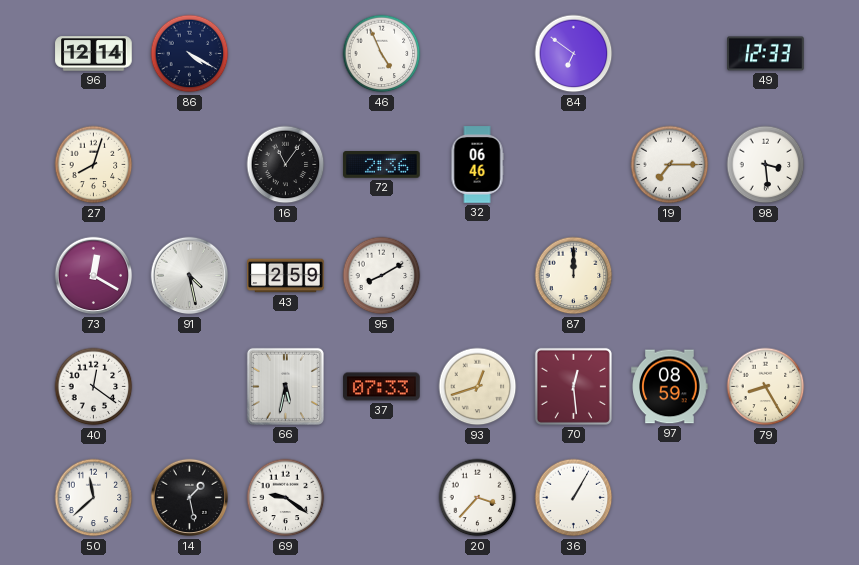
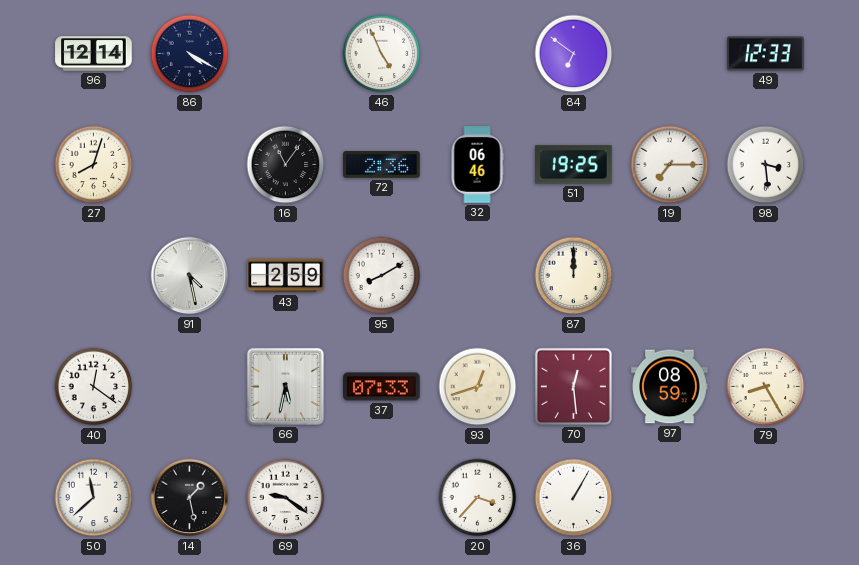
51: none -> 19:25
73: 12:20 -> none
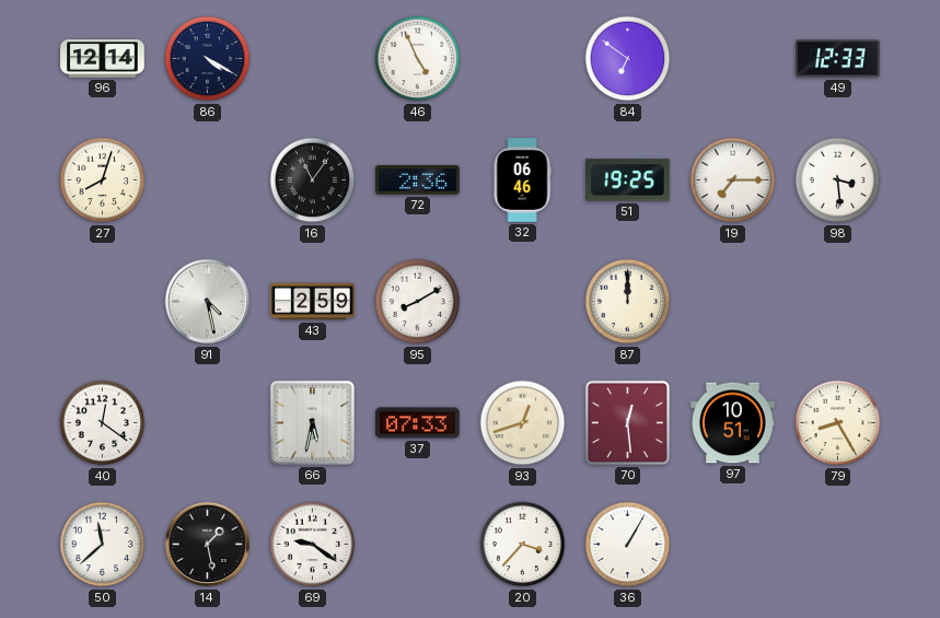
97: 08:59 -> 10:51
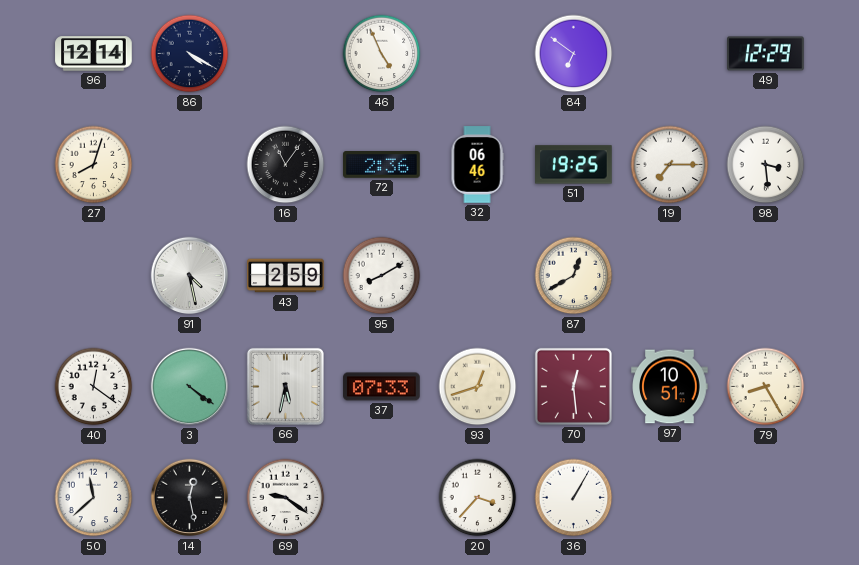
49: 12:33 -> 12:29
87: 12:00 -> 12:40
3: none -> 4:21
14: 1:28 -> 12:28
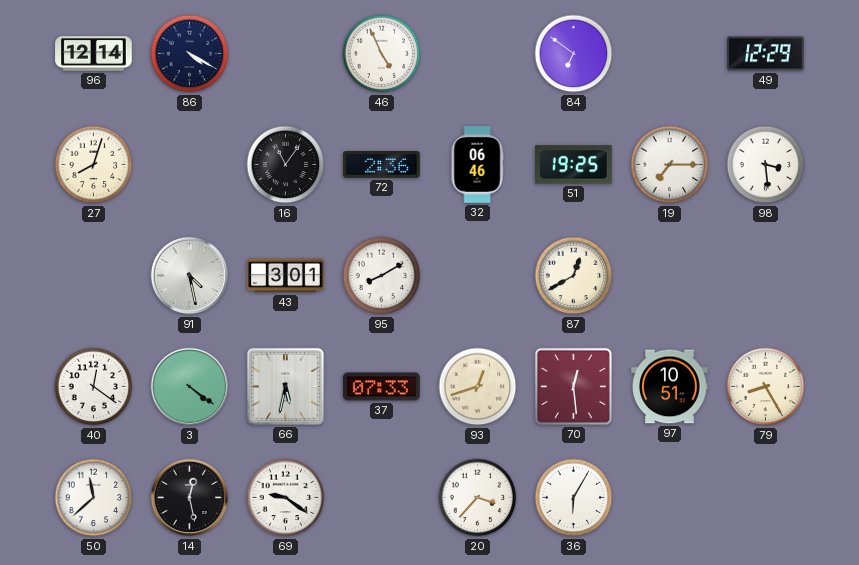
43: 2:59 -> 3:01
36: 1:05 -> 6:05
